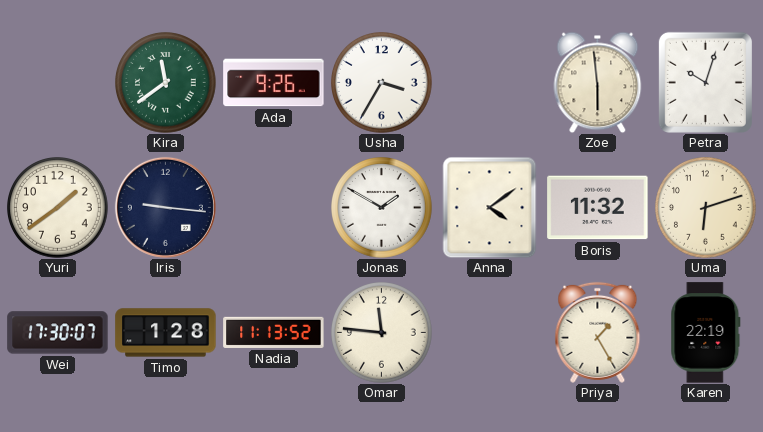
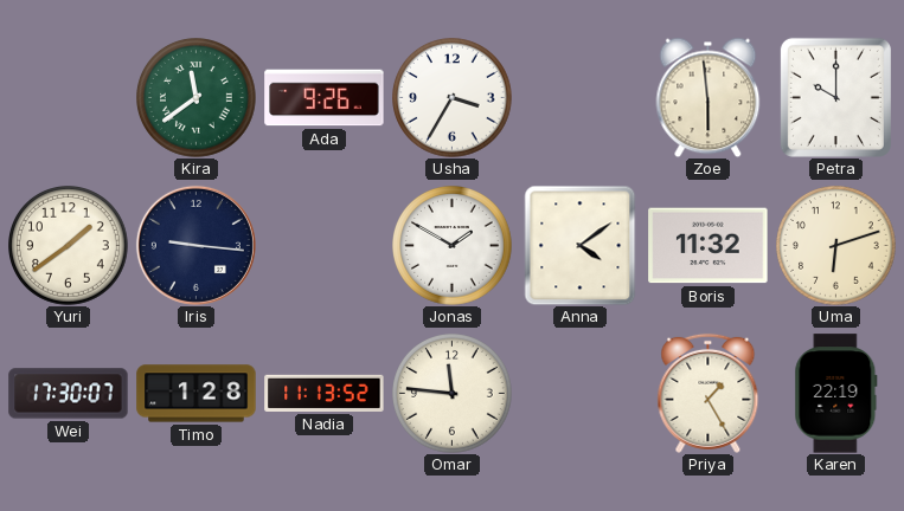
Petra: 10:03 -> 10:00
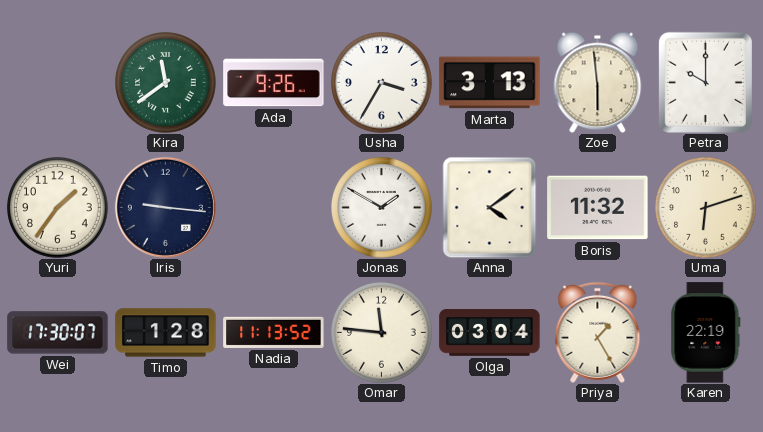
Marta: none -> 3:13
Yuri: 1:39 -> 1:36
Olga: none -> 03:04
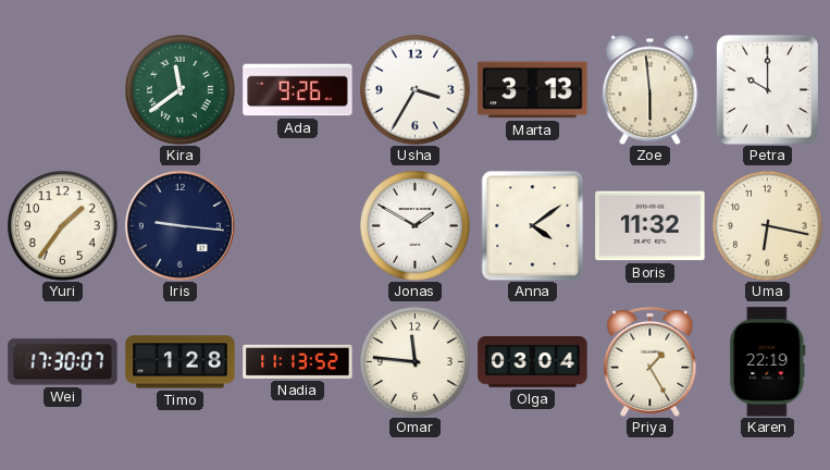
Uma: 6:12 -> 6:17
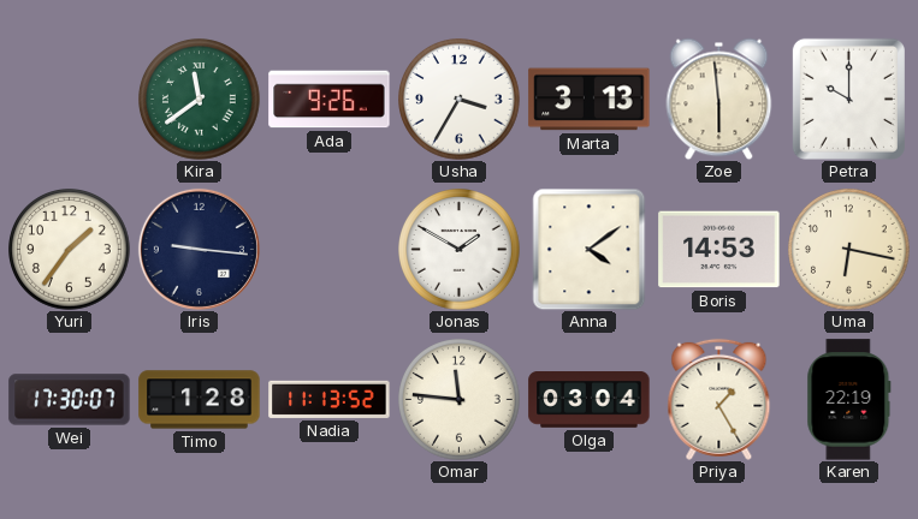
Boris: 11:32 -> 14:53
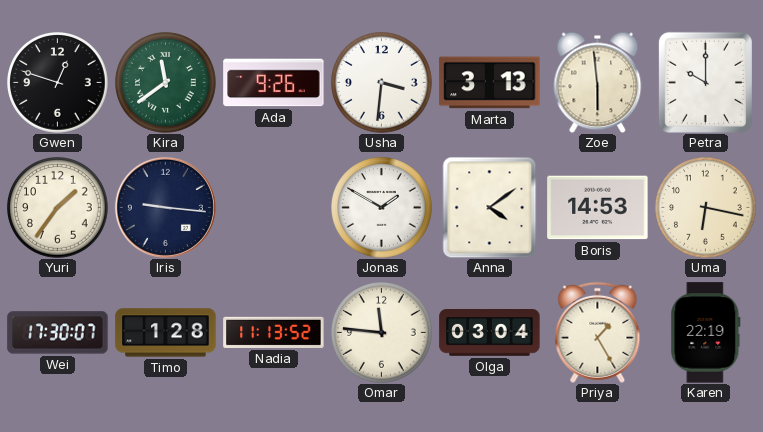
Gwen: none -> 12:48
Usha: 3:35 -> 3:31
